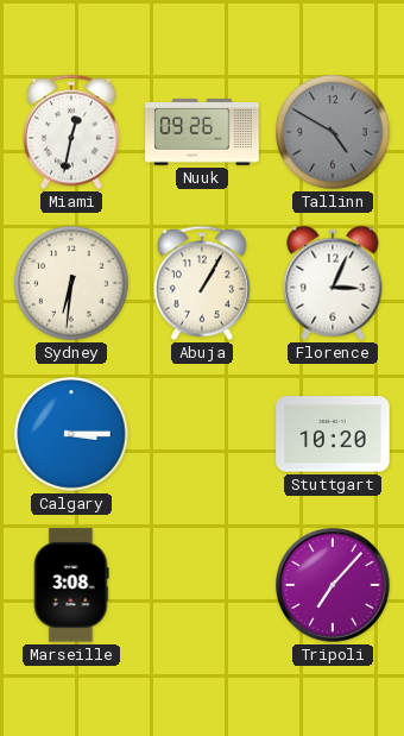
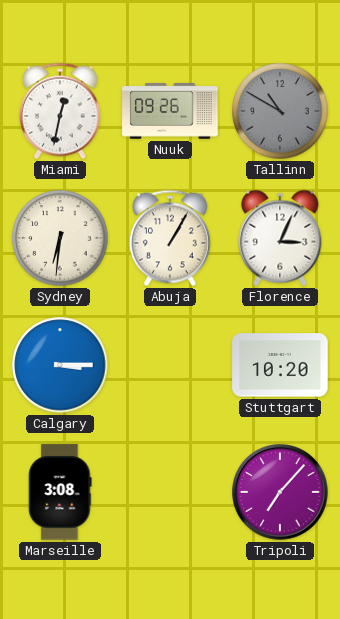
Tallinn: 4:50 -> 10:50
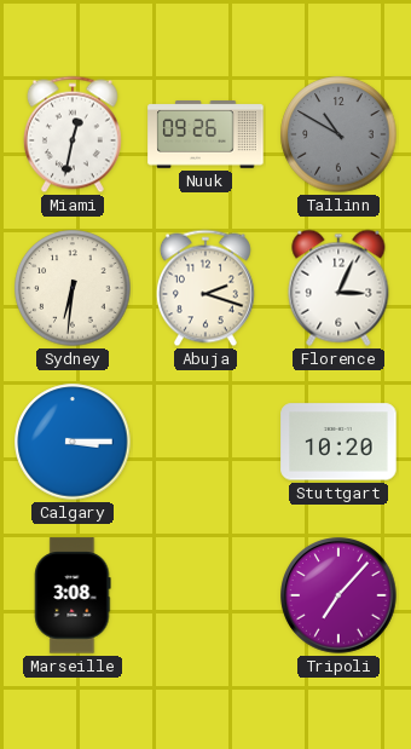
Abuja: 1:05 -> 2:18
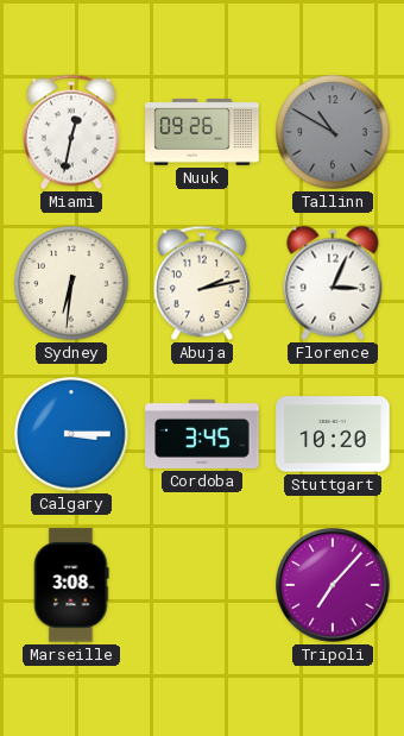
Abuja: 2:18 -> 2:13
Cordoba: none -> 3:45
